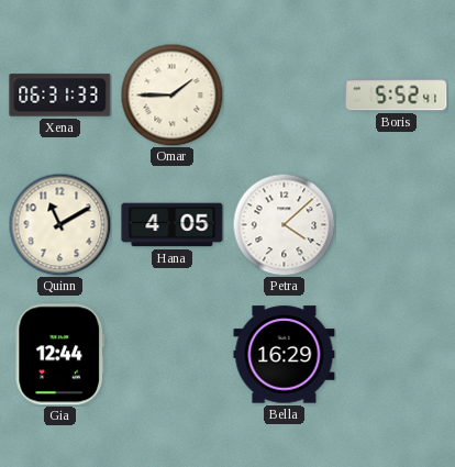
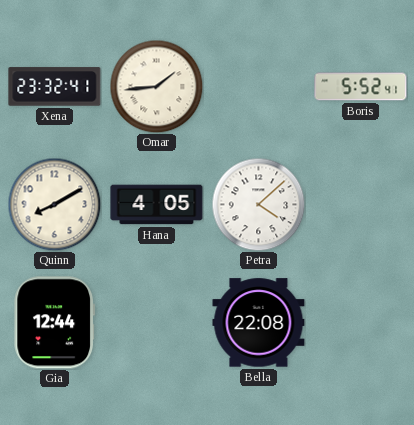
Xena: 06:31 -> 23:32
Omar: 1:45 -> 1:44
Quinn: 11:10 -> 8:10
Bella: 16:29 -> 22:08
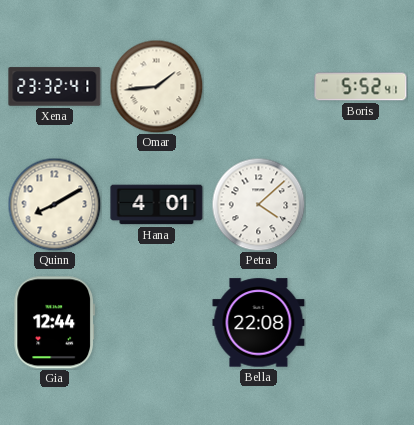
Hana: 4:05 -> 4:01
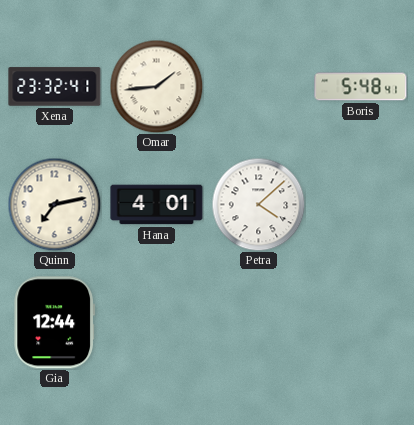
Boris: 5:52 -> 5:48
Quinn: 8:10 -> 7:13
Bella: 22:08 -> none
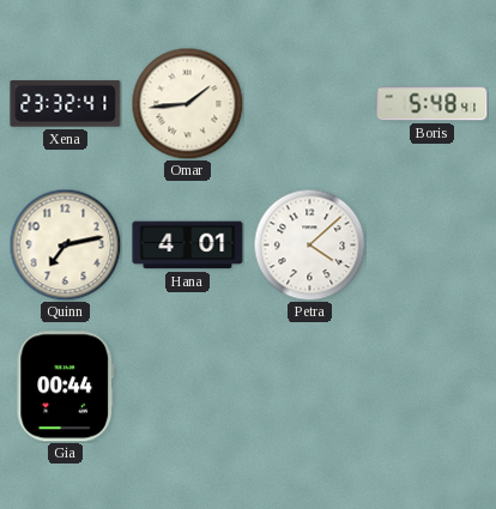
Gia: 12:44 -> 00:44
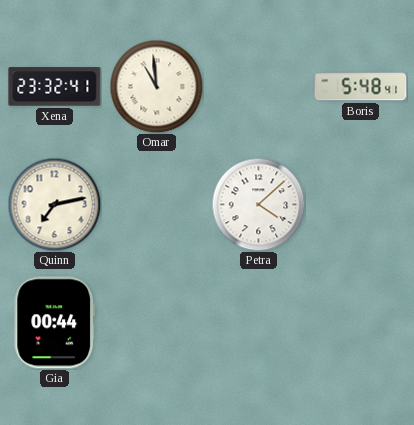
Omar: 1:44 -> 10:59
Hana: 4:01 -> none
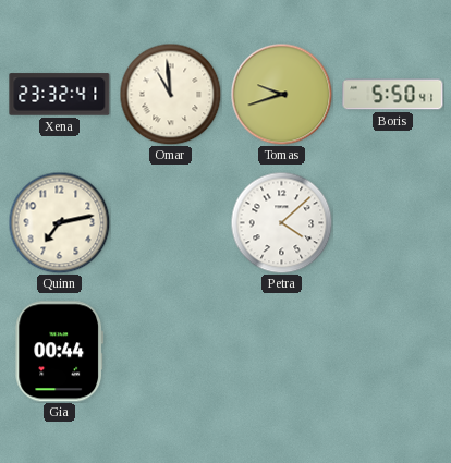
Tomas: none -> 9:42
Boris: 5:48 -> 5:50
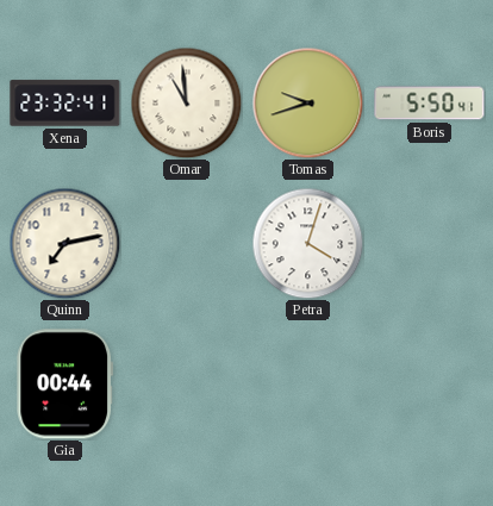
Petra: 4:08 -> 4:03
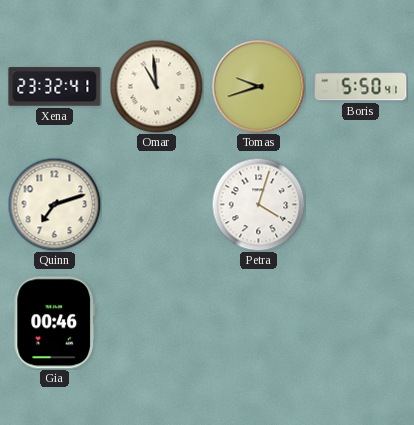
Quinn: 7:13 -> 7:12
Gia: 00:44 -> 00:46
